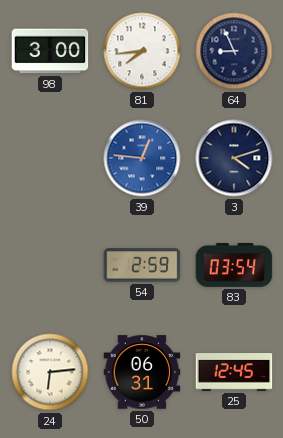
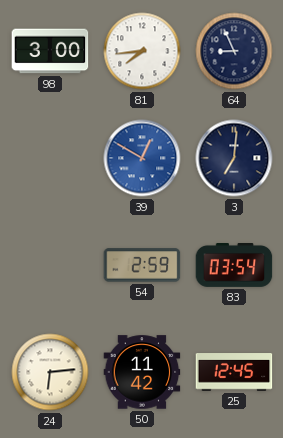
39: 12:46 -> 12:50
3: 4:12 -> 7:01
50: 06:31 -> 11:42
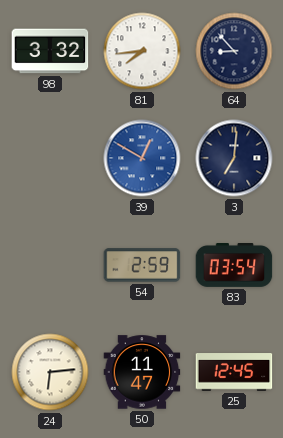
98: 3:00 -> 3:32
64: 8:56 -> 8:53
50: 11:42 -> 11:47
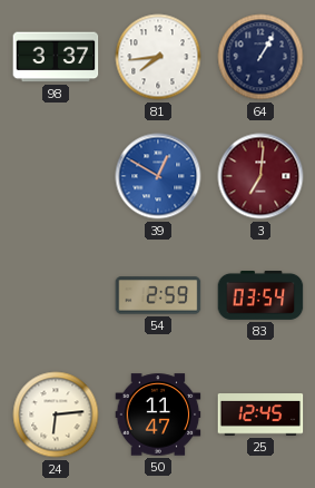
98: 3:32 -> 3:37
64: 8:53 -> 1:05
3 dial: navy -> burgundy
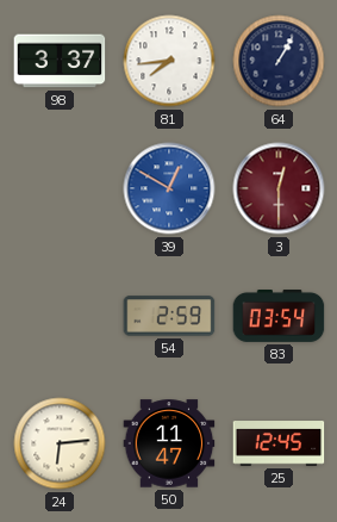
3: 7:01 -> 12:30
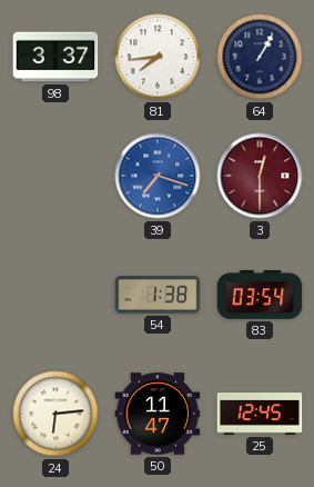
39: 12:50 -> 7:18
54: 2:59 -> 1:38
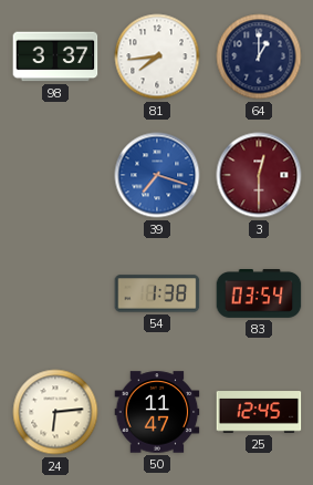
64: 1:05 -> 1:00
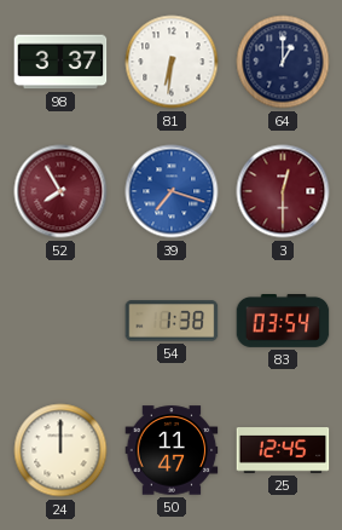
81: 7:44 -> 6:31
52: none -> 7:55
24: 6:14 -> 12:00
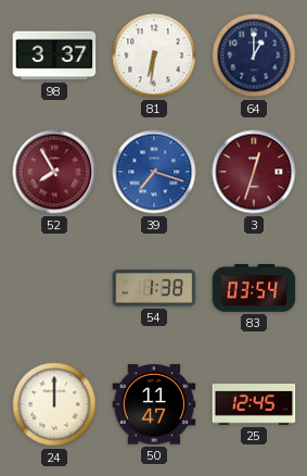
3: 12:30 -> 12:33
